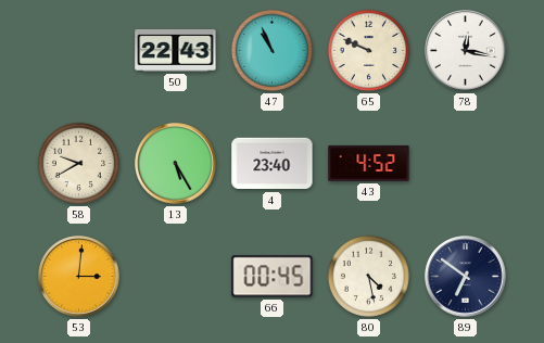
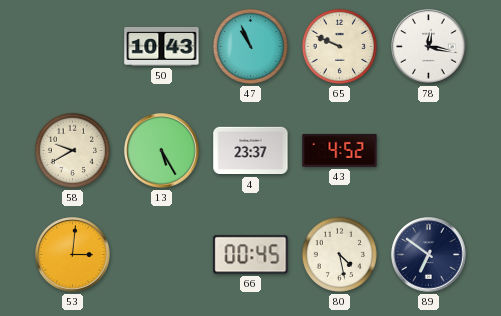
50: 22:43 -> 10:43
4: 23:40 -> 23:37
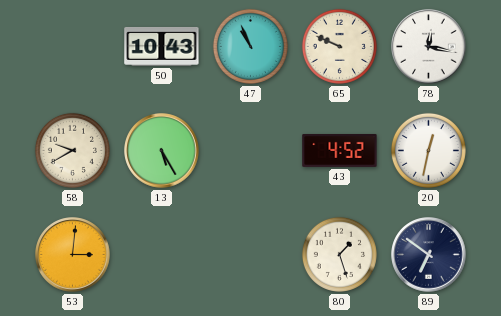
4: 23:37 -> none
20: none -> 12:32
66: 00:45 -> none
80: 4:28 -> 1:27
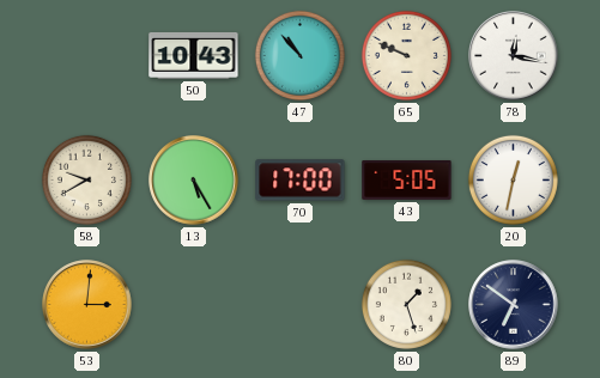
47: 10:56 -> 10:53
70: none -> 17:00
43: 4:52 -> 5:05
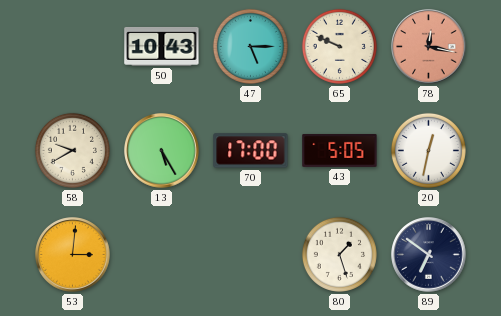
47: 10:53 -> 5:15
78 dial: white -> salmon
